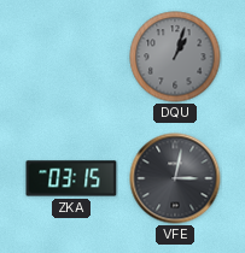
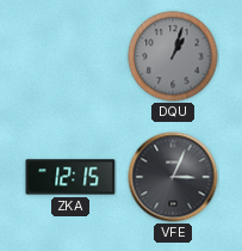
ZKA: 03:15 -> 12:15
VFE: 3:02 -> 3:04
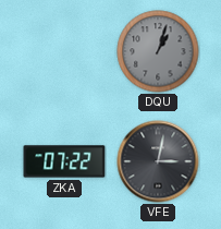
ZKA: 12:15 -> 07:22
VFE: 3:04 -> 3:02
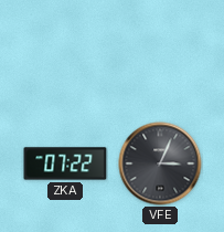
DQU: 1:03 -> none
VFE: 3:02 -> 3:04
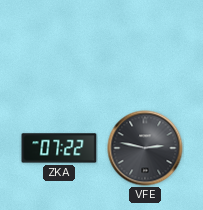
VFE: 3:04 -> 2:47
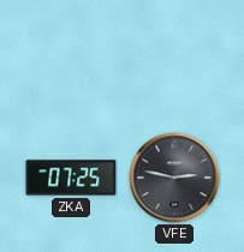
ZKA: 07:22 -> 07:25
